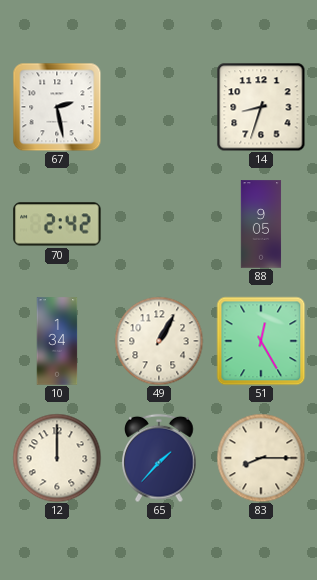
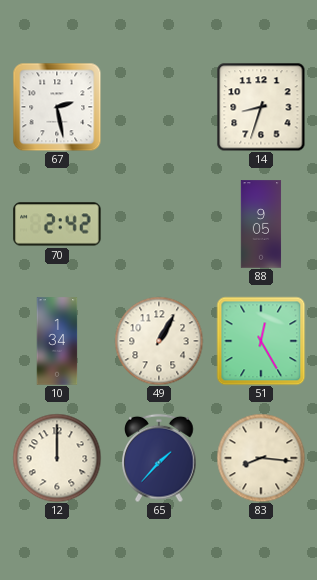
83: 8:15 -> 8:16
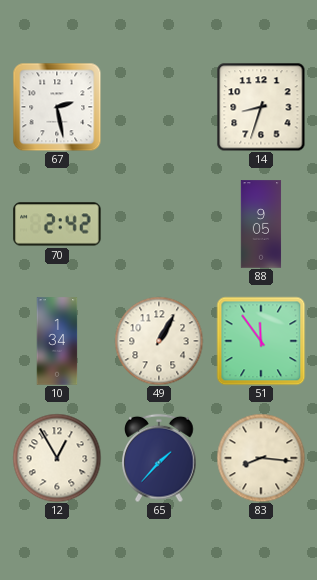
51: 12:25 -> 11:54
12: 12:00 -> 12:55
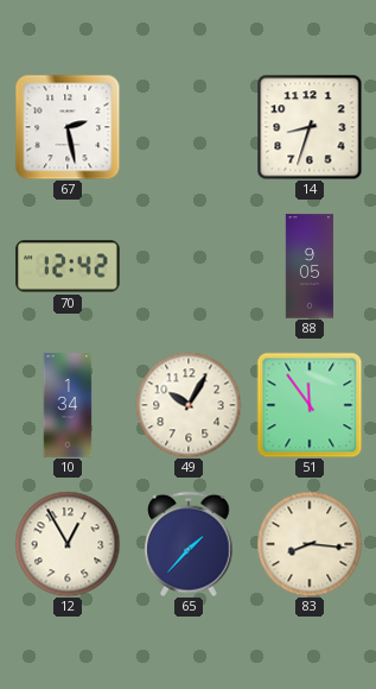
70: 2:42 -> 12:42
49: 1:05 -> 10:05
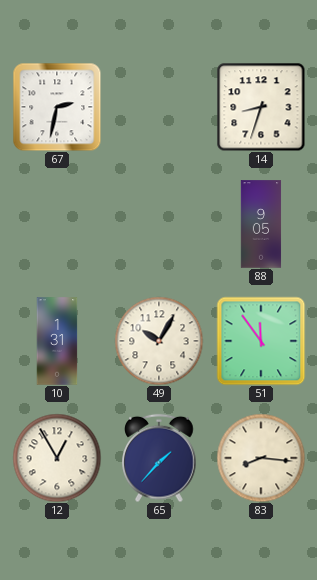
67: 2:28 -> 2:32
70: 12:42 -> none
10: 1:34 -> 1:31
